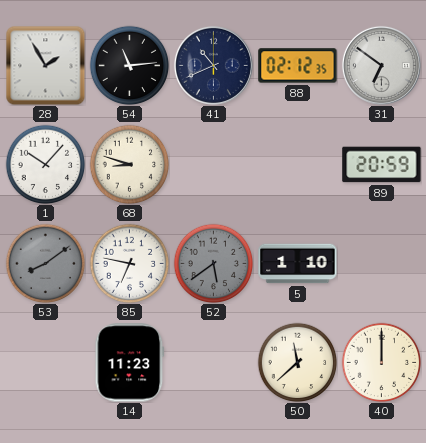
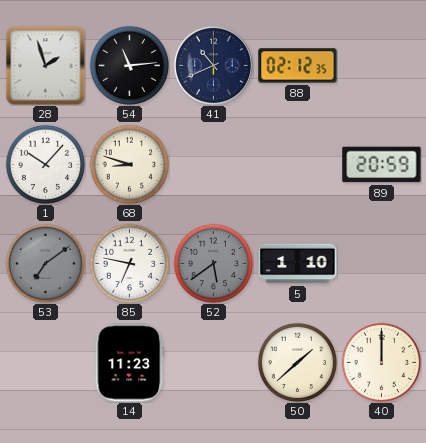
28: 1:55 -> 1:57
31: 6:51 -> none
53: 8:09 -> 7:09
50: 11:38 -> 1:38
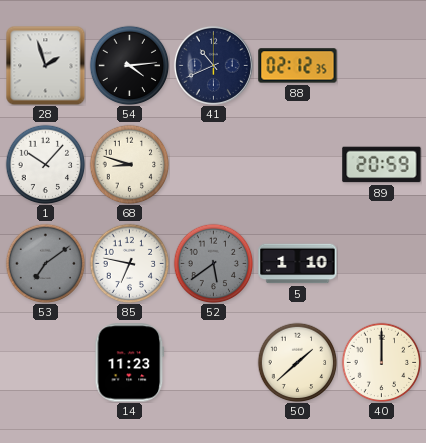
54: 11:14 -> 4:14
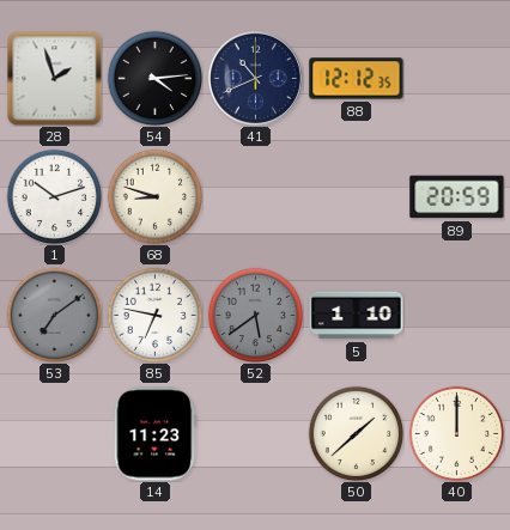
88: 02:12 -> 12:12
1: 10:07 -> 10:12
